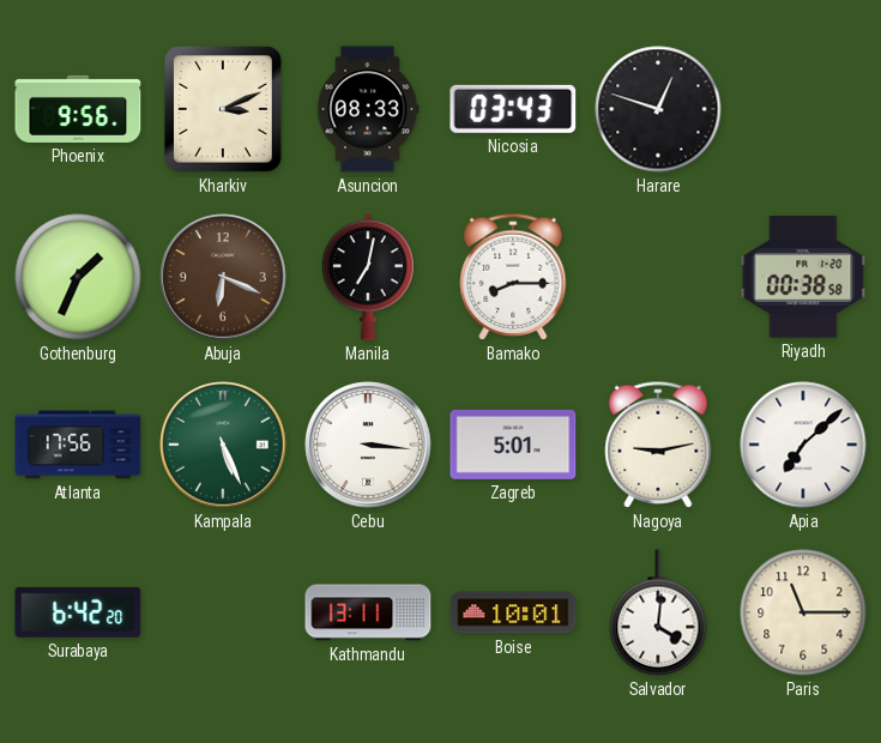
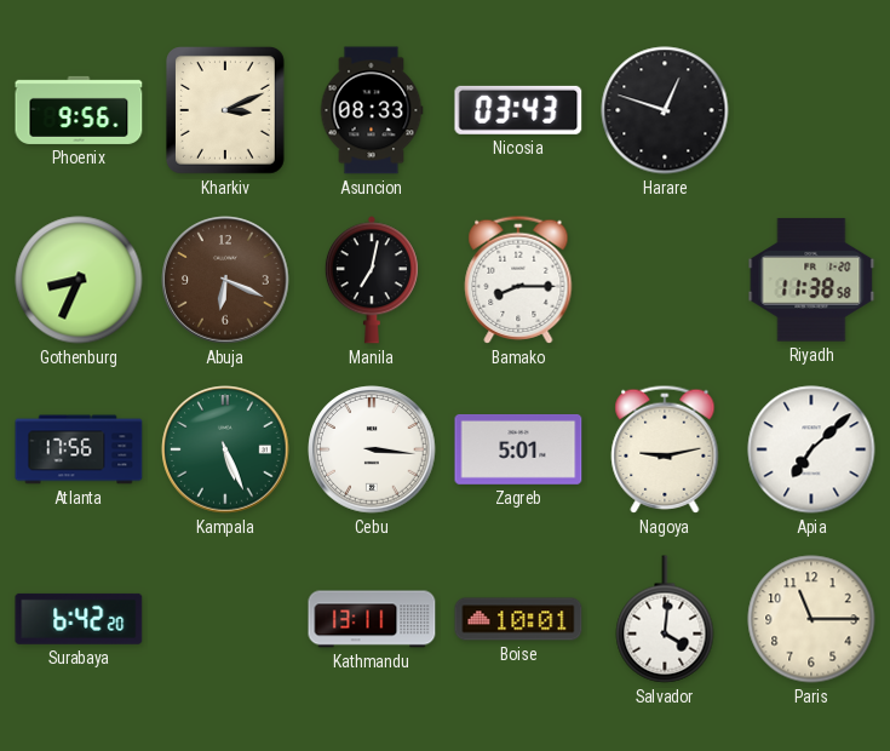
Gothenburg: 1:34 -> 8:34
Riyadh: 00:38 -> 11:38
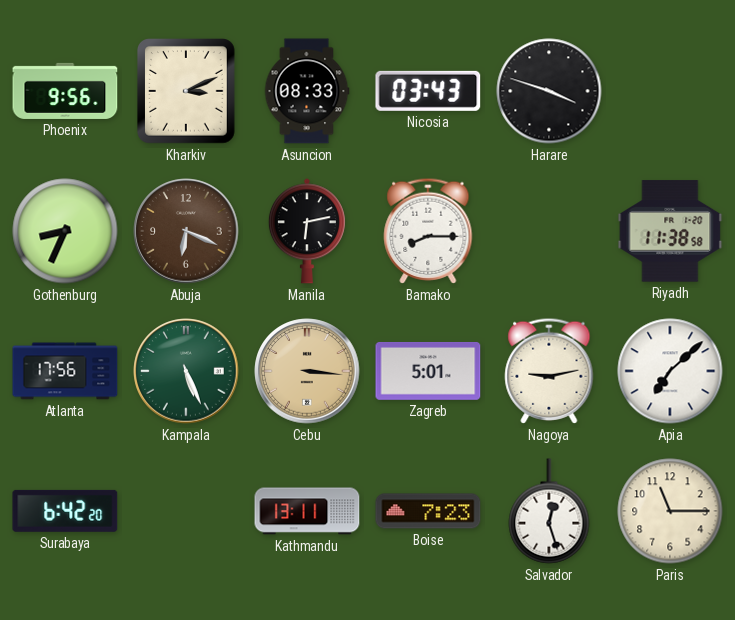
Harare: 12:48 -> 3:48
Manila: 7:02 -> 6:13
Cebu dial: white -> champagne
Boise: 10:01 -> 7:23
Salvador: 4:01 -> 12:27
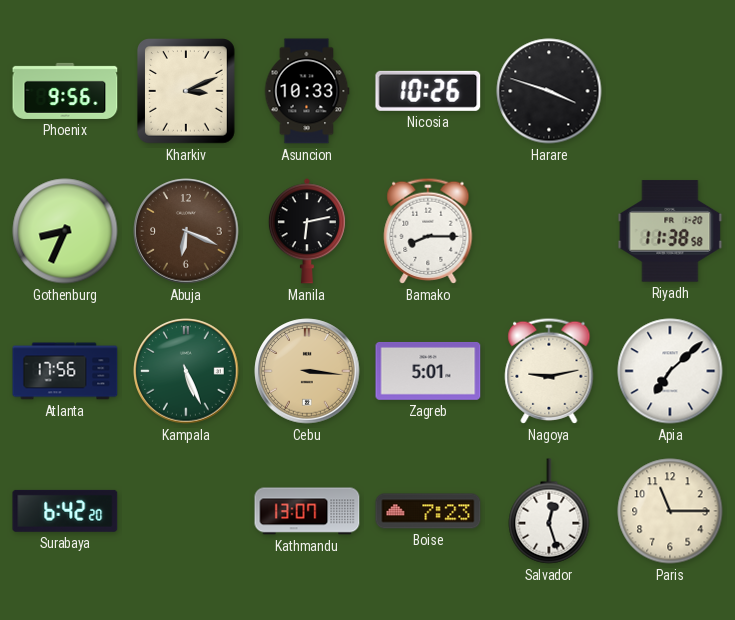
Asuncion: 08:33 -> 10:33
Nicosia: 03:43 -> 10:26
Kathmandu: 13:11 -> 13:07
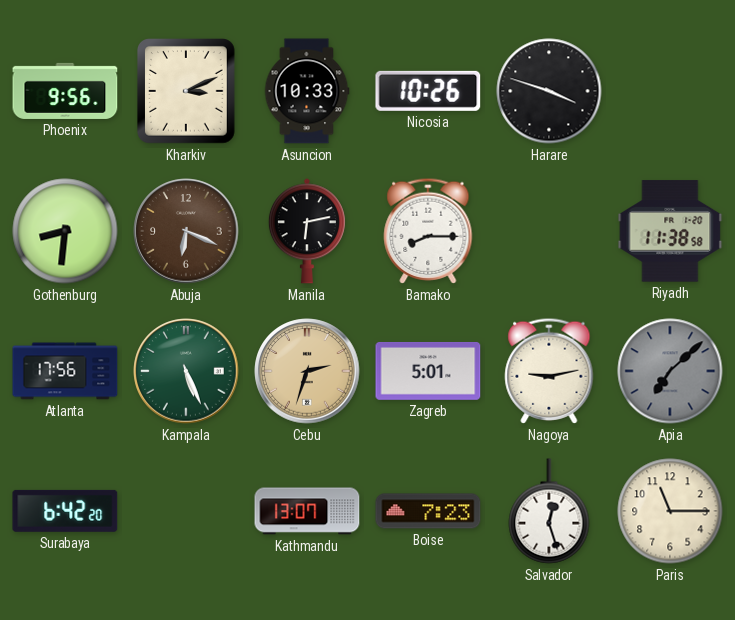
Gothenburg: 8:34 -> 8:31
Cebu: 3:16 -> 2:33
Apia dial: white -> grey
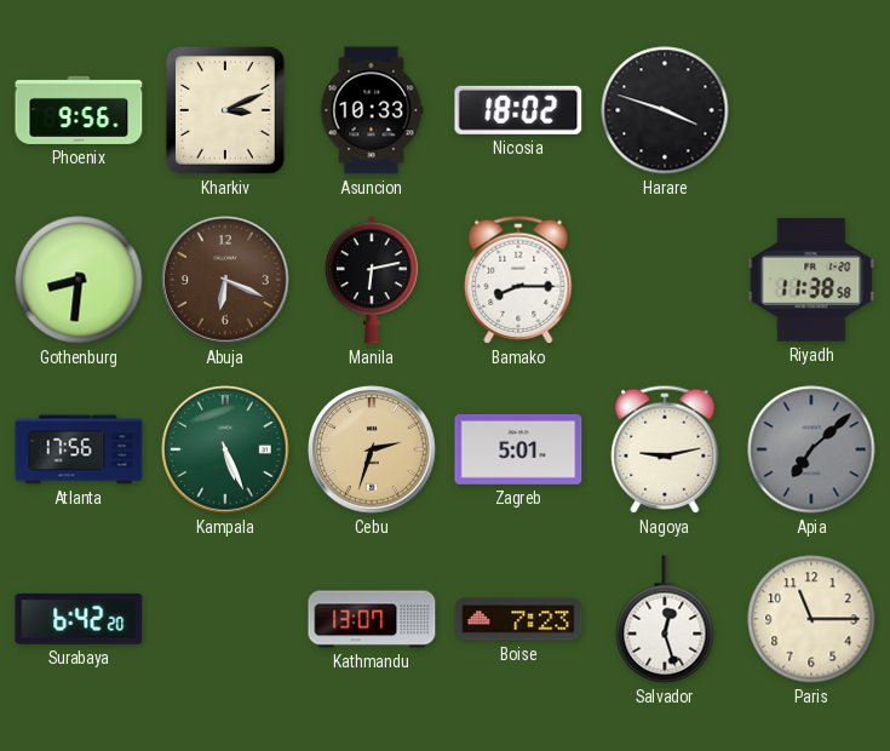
Nicosia: 10:26 -> 18:02
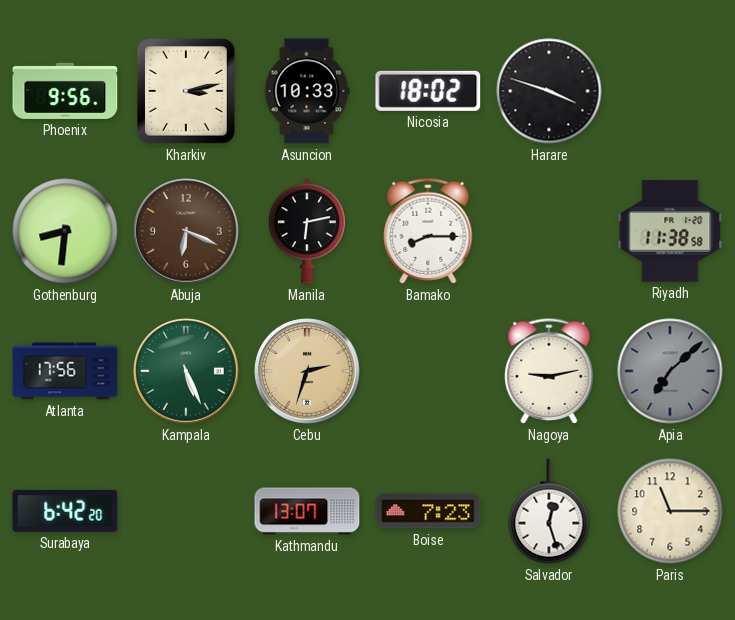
Kharkiv: 3:11 -> 3:13
Zagreb: 5:01 -> none
